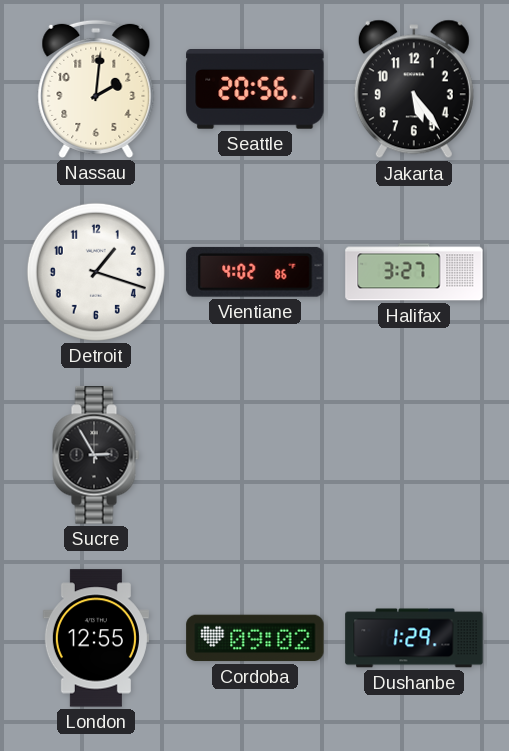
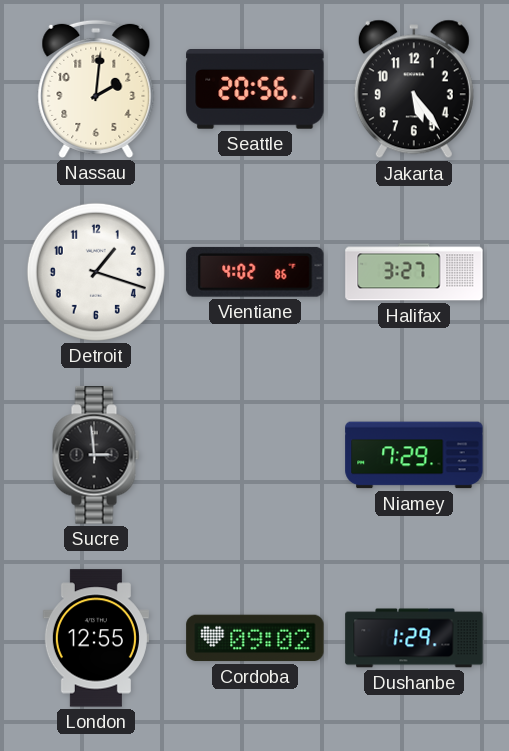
Sucre: 2:55 -> 2:59
Niamey: none -> 7:29
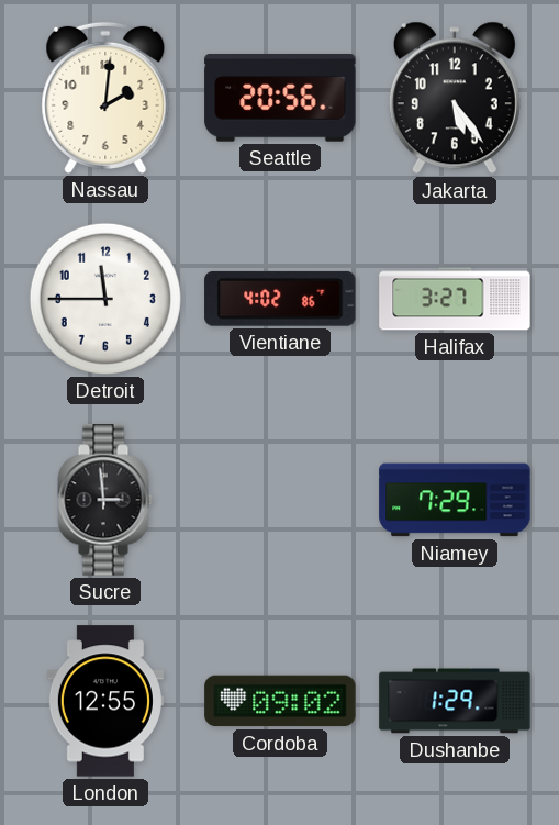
Detroit: 1:18 -> 11:45
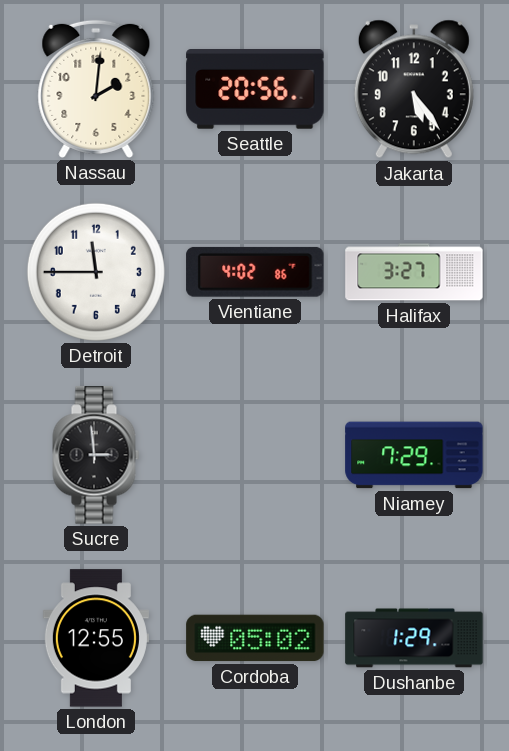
Cordoba: 09:02 -> 05:02
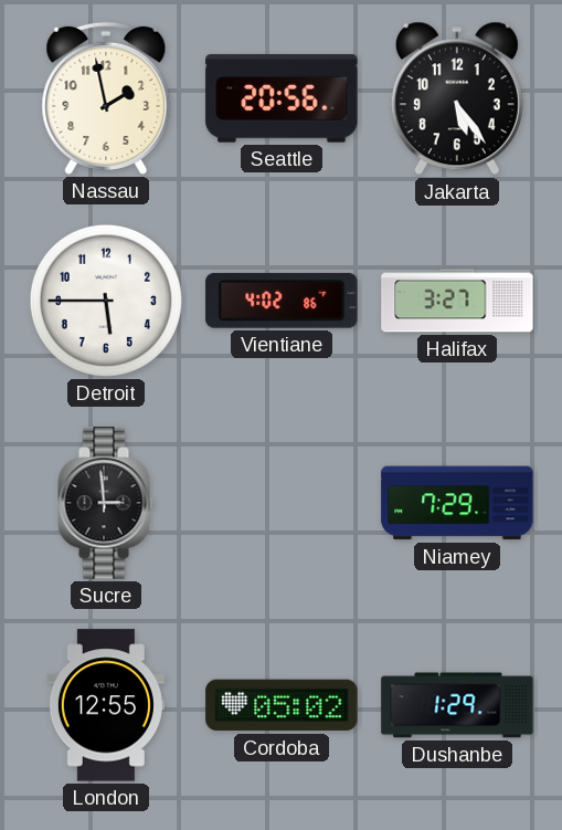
Nassau: 2:01 -> 1:58
Detroit: 11:45 -> 5:45
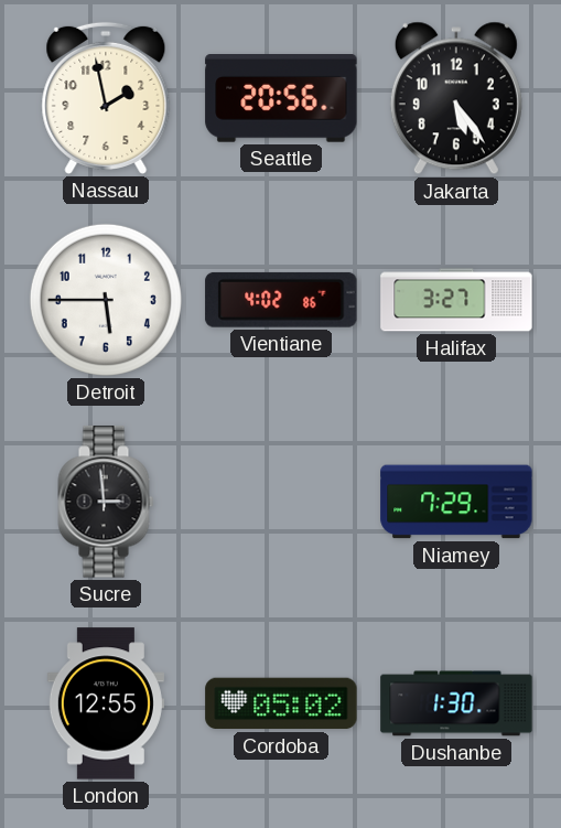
Dushanbe: 1:29 -> 1:30
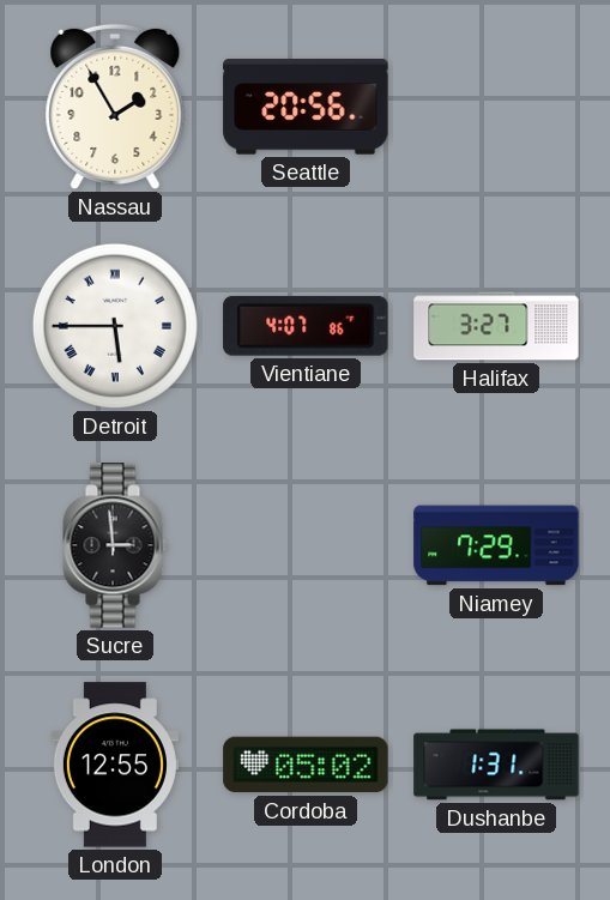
Nassau: 1:58 -> 1:55
Jakarta: 5:24 -> none
Detroit numerals: Arabic -> Roman
Vientiane: 4:02 -> 4:07
Dushanbe: 1:30 -> 1:31
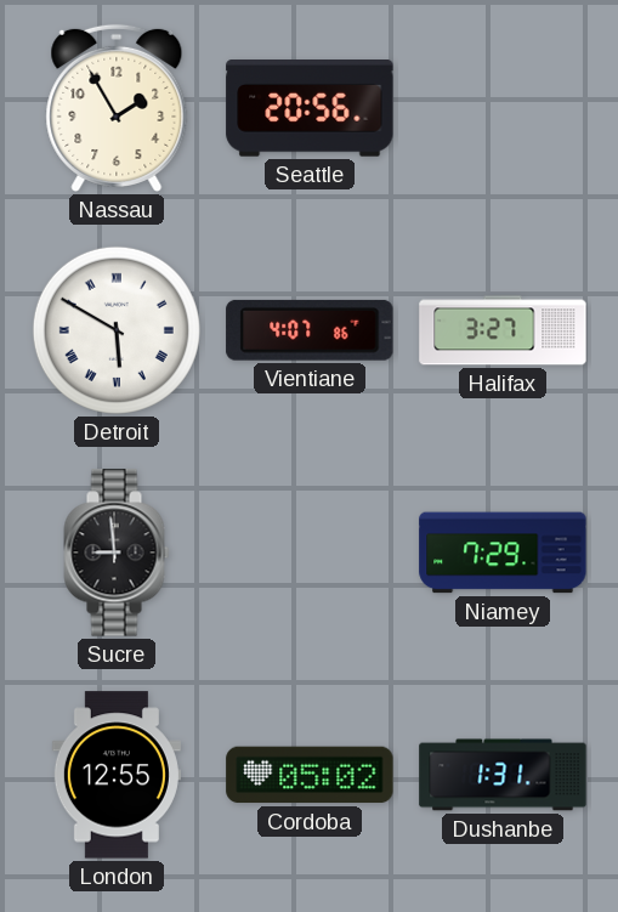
Detroit: 5:45 -> 5:50
Sucre: 2:59 -> 8:59
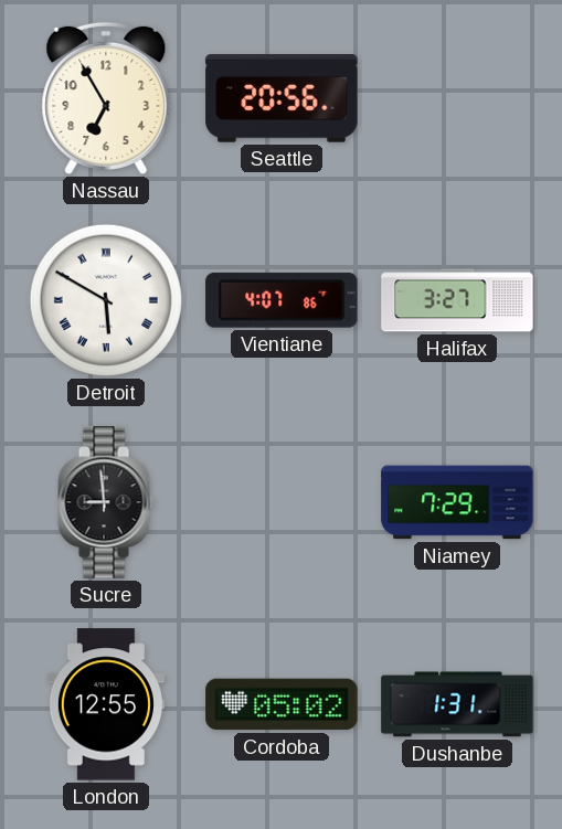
Nassau: 1:55 -> 6:55
